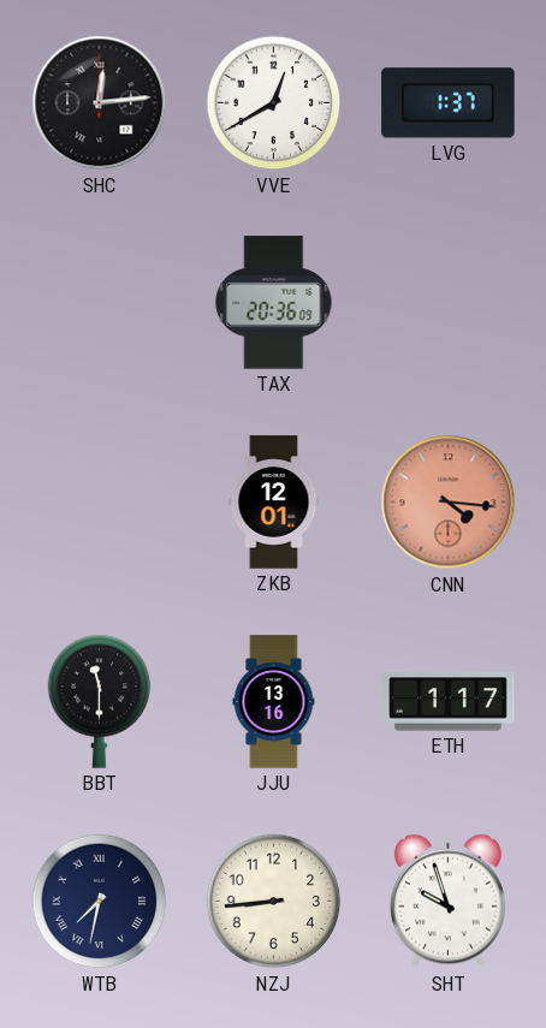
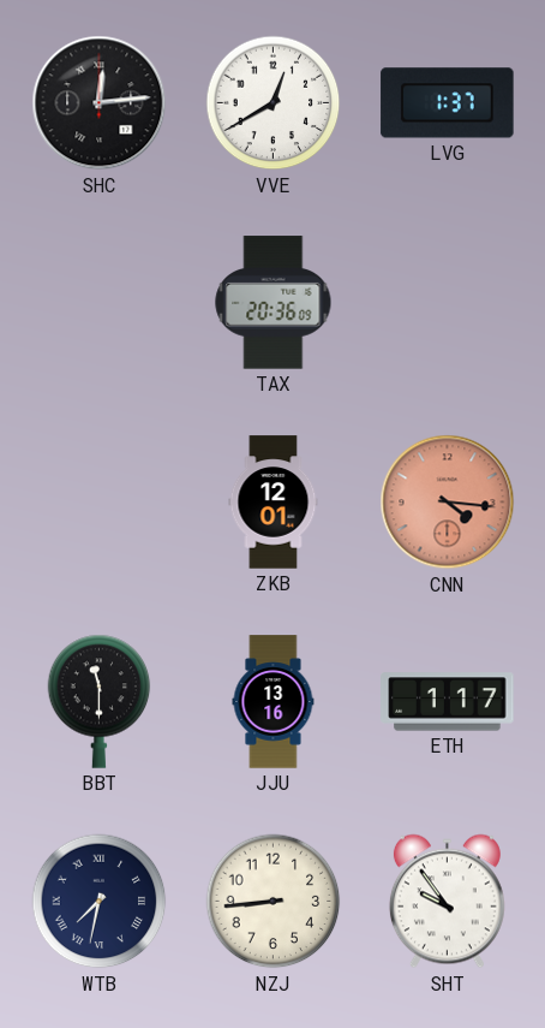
SHT: 9:57 -> 9:54
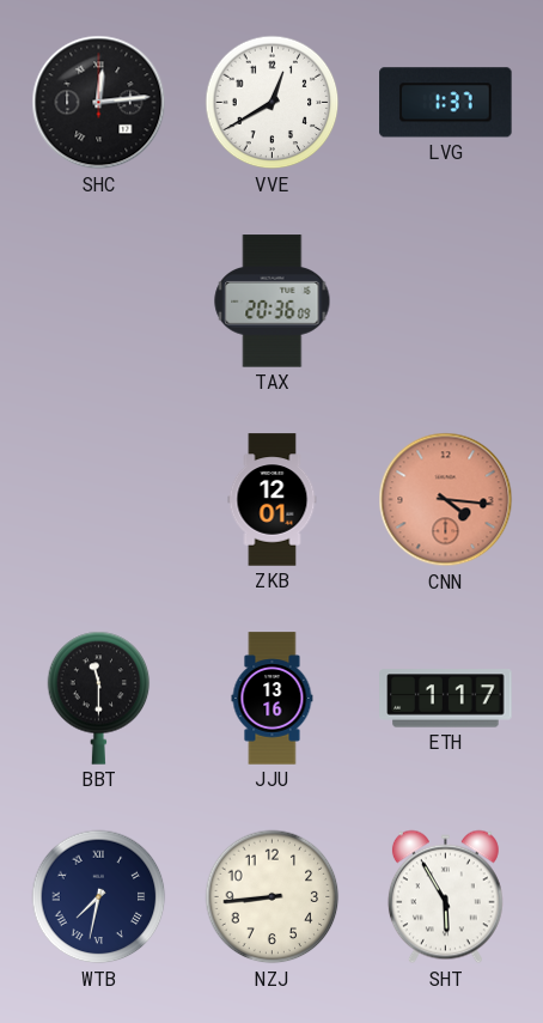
SHT: 9:54 -> 5:55
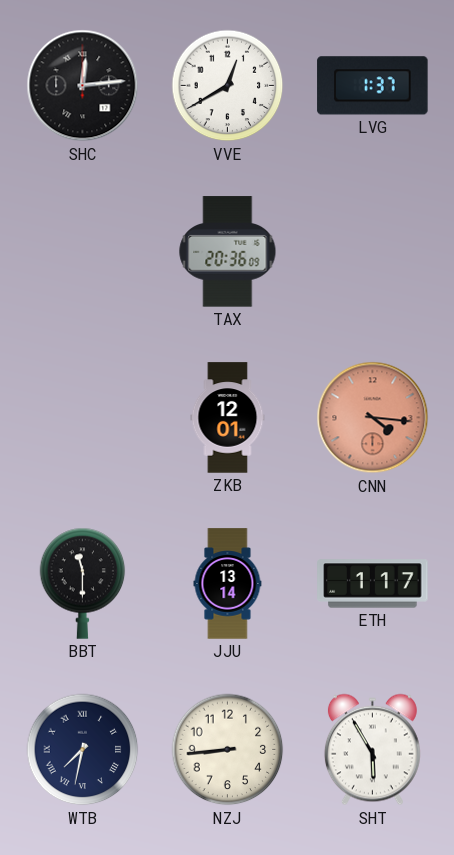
JJU: 13:16 -> 13:14
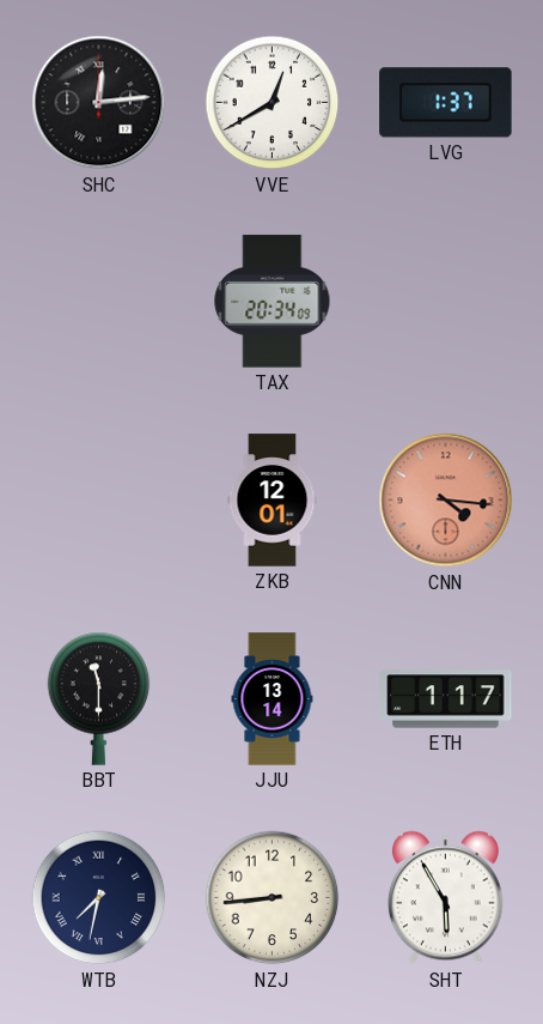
TAX: 20:36 -> 20:34
